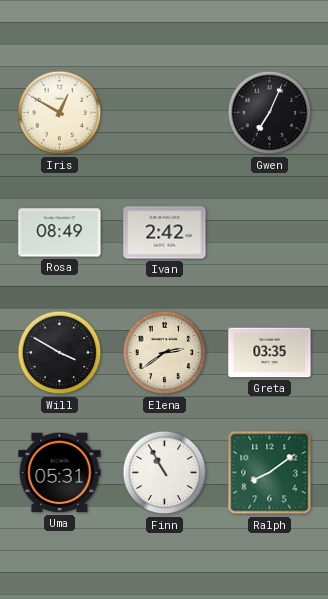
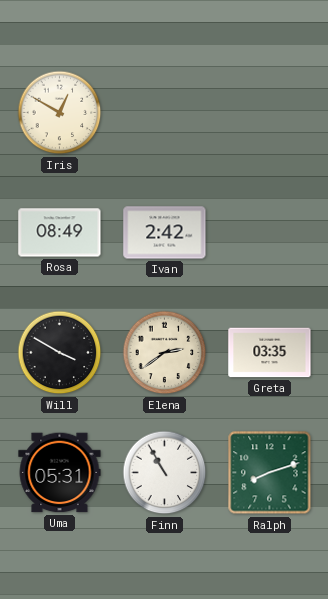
Gwen: 7:04 -> none
Ralph: 8:09 -> 8:12
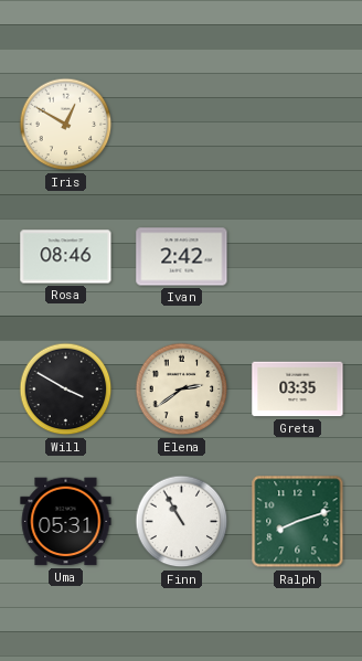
Rosa: 08:49 -> 08:46
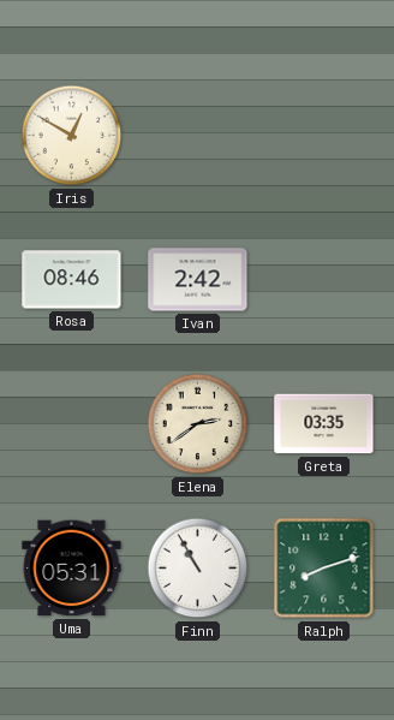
Will: 3:50 -> none
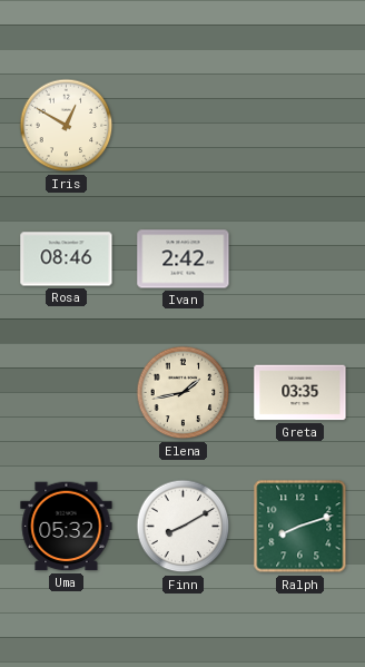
Elena: 2:39 -> 1:43
Uma: 05:31 -> 05:32
Finn: 10:55 -> 8:10
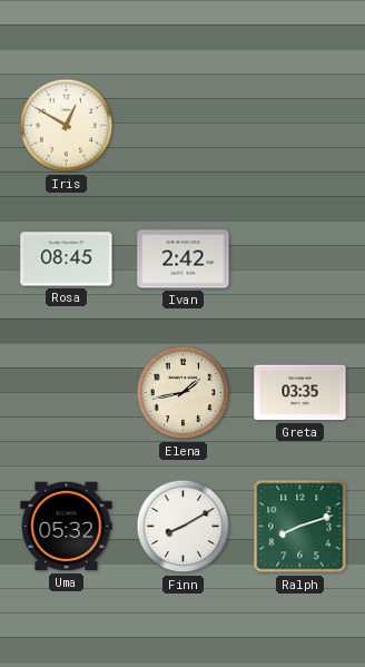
Rosa: 08:46 -> 08:45
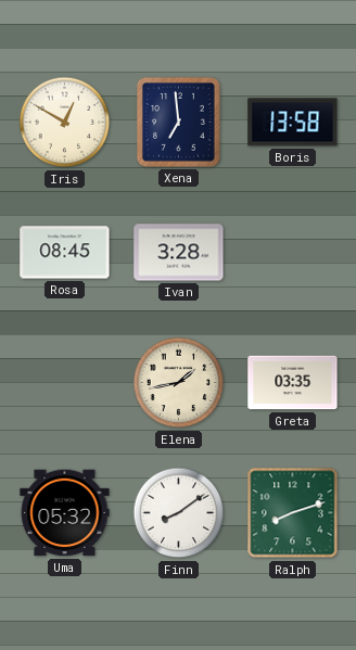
Xena: none -> 6:59
Boris: none -> 13:58
Ivan: 2:42 -> 3:28
Finn: 8:10 -> 8:09
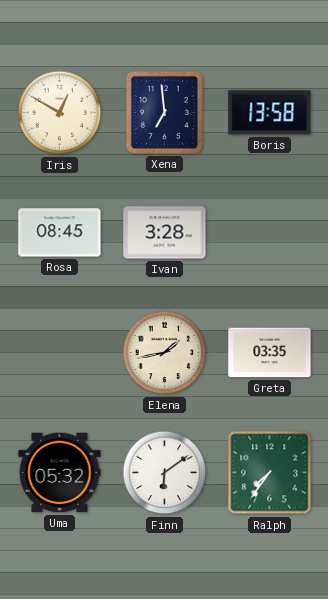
Finn: 8:09 -> 6:09
Ralph: 8:12 -> 7:36
